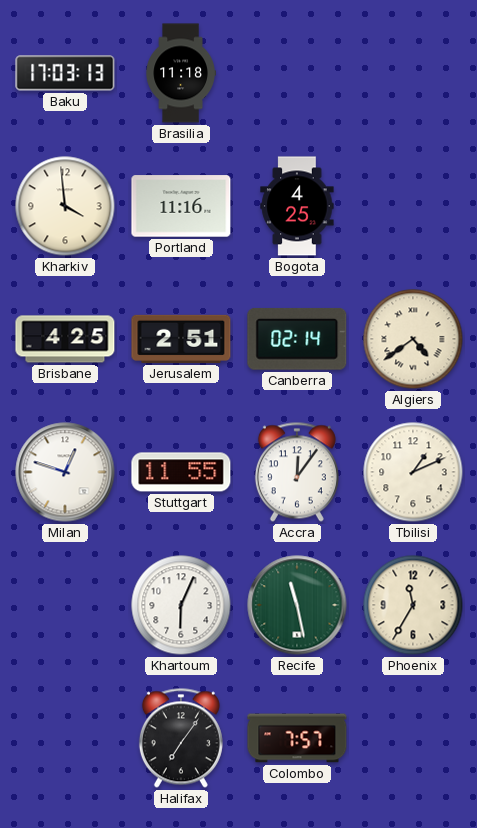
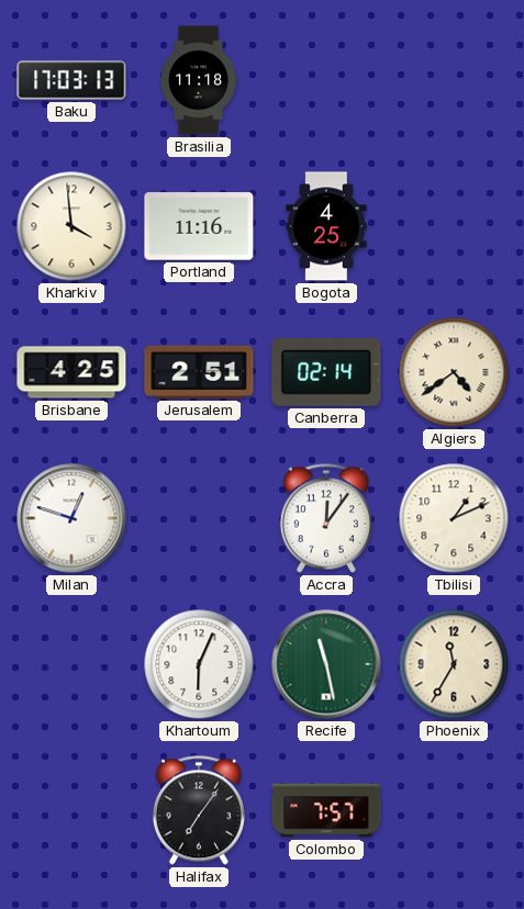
Stuttgart: 11:55 -> none
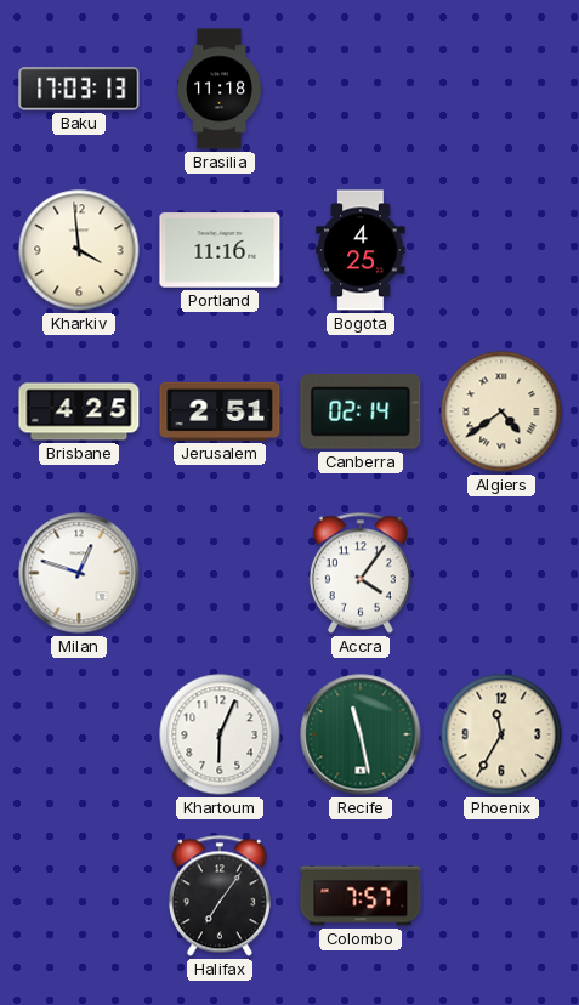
Accra: 12:06 -> 4:06
Tbilisi: 1:11 -> none
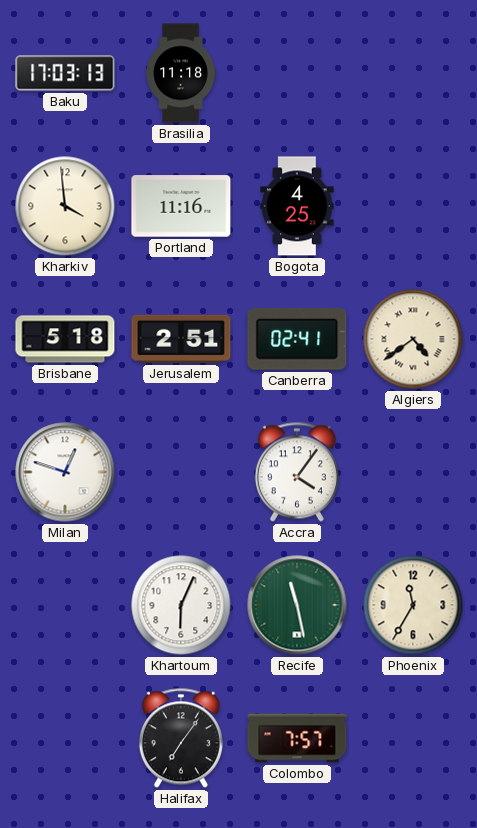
Brisbane: 4:25 -> 5:18
Canberra: 02:14 -> 02:41
